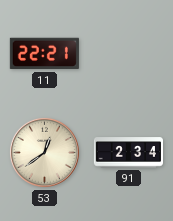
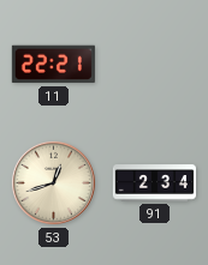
53: 12:39 -> 12:42
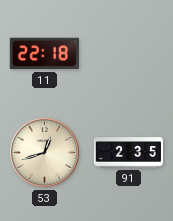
11: 22:21 -> 22:18
91: 2:34 -> 2:35
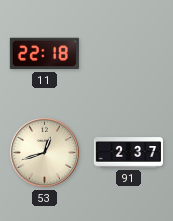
91: 2:35 -> 2:37
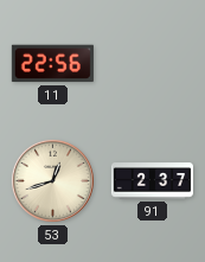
11: 22:18 -> 22:56
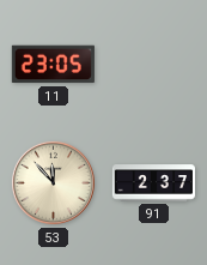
11: 22:56 -> 23:05
53: 12:42 -> 11:53
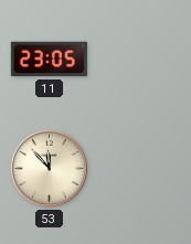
91: 2:37 -> none
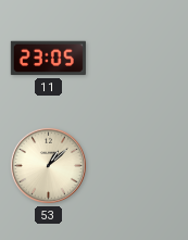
53: 11:53 -> 1:08
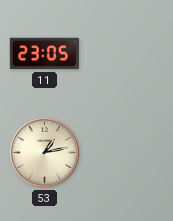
53: 1:08 -> 1:13
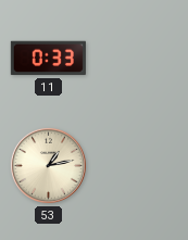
11: 23:05 -> 0:33
